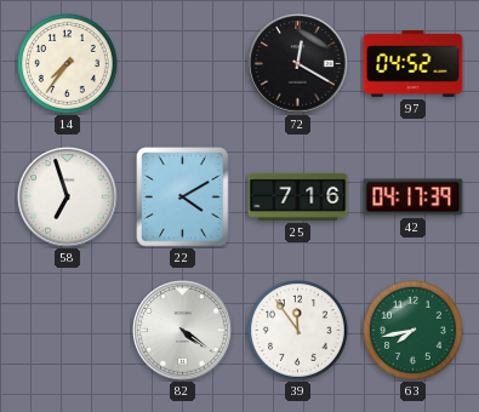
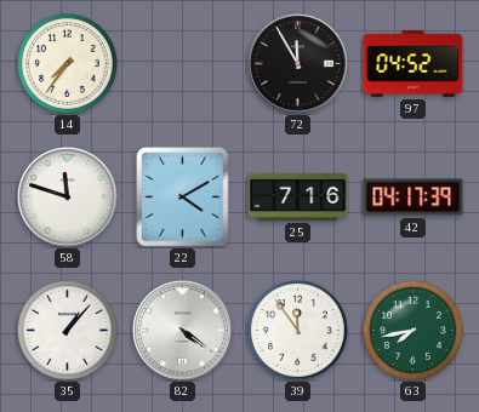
72: 12:20 -> 11:55
58: 6:57 -> 11:48
35: none -> 1:07
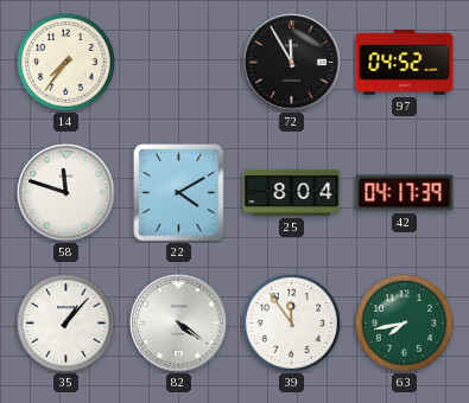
25: 7:16 -> 8:04
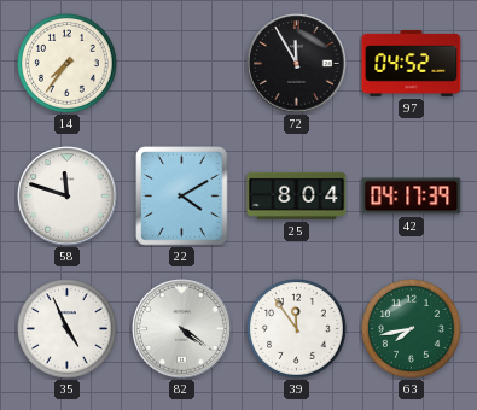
35: 1:07 -> 4:56
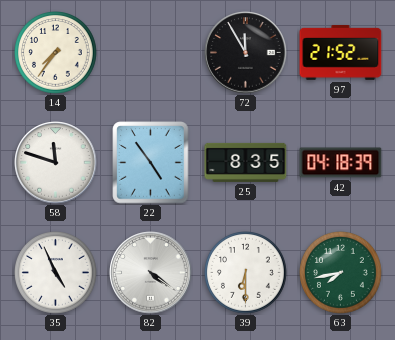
97: 04:52 -> 21:52
22: 4:10 -> 4:54
25: 8:04 -> 8:35
42: 04:17 -> 04:18
39: 11:54 -> 6:30
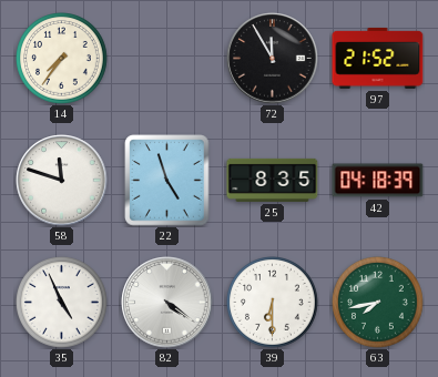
22: 4:54 -> 4:57
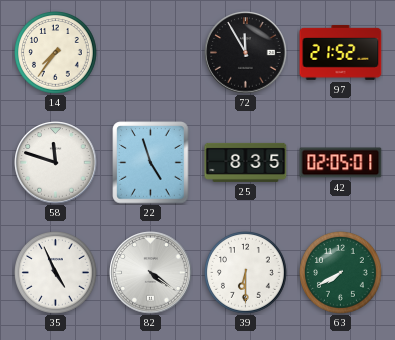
42: 04:18 -> 02:05
63: 7:43 -> 7:40
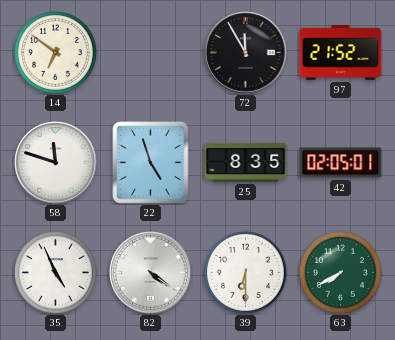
14: 7:36 -> 6:51
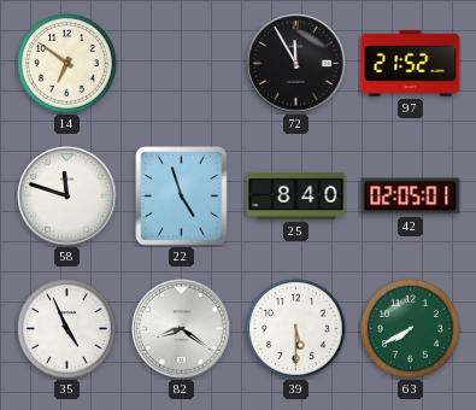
25: 8:35 -> 8:40
82: 4:21 -> 8:21
39: 6:30 -> 5:30
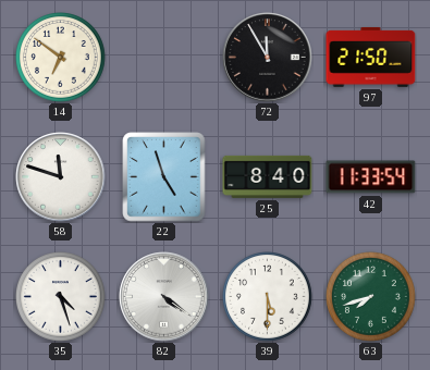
97: 21:52 -> 21:50
42: 02:05 -> 11:33
35: 4:56 -> 4:27
82: 8:21 -> 4:21
63: 7:40 -> 7:42
